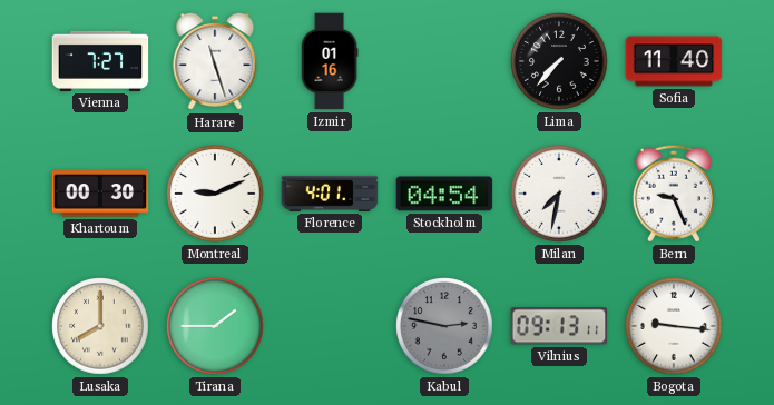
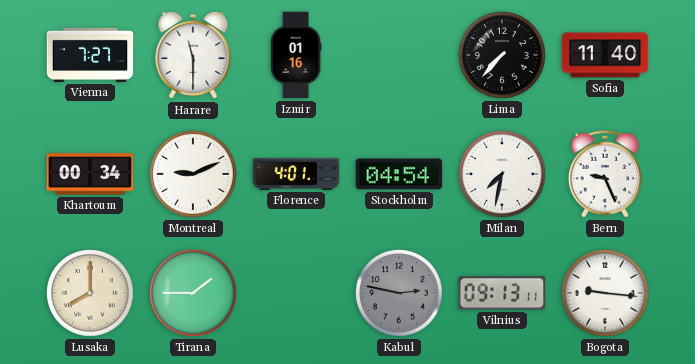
Harare: 11:27 -> 11:30
Khartoum: 00:30 -> 00:34
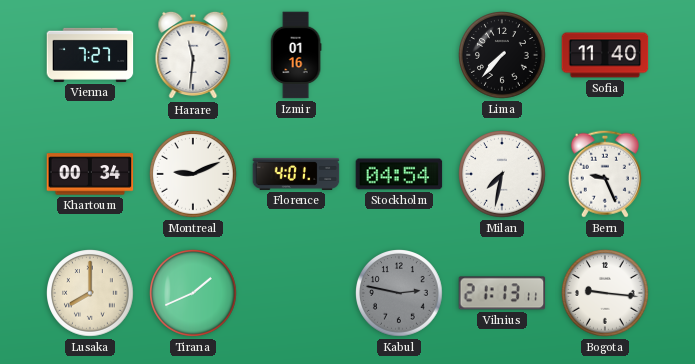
Harare: 11:30 -> 11:31
Tirana: 1:45 -> 1:41
Vilnius: 09:13 -> 21:13
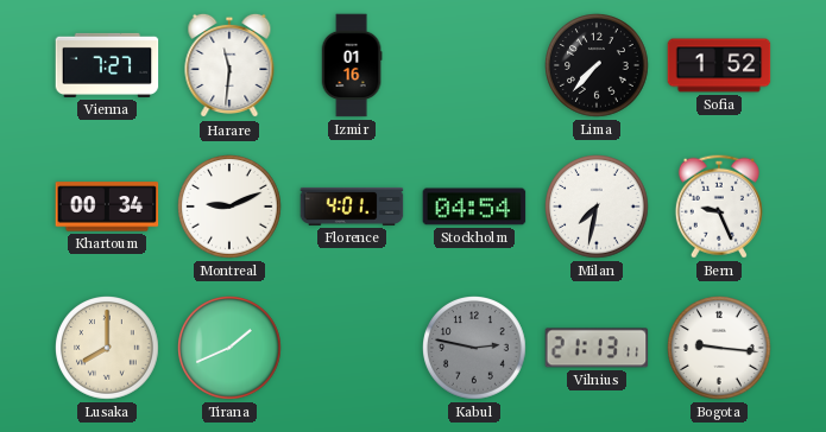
Sofia: 11:40 -> 1:52
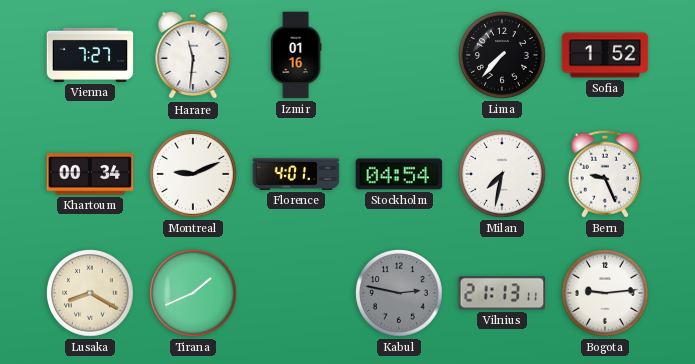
Lusaka: 8:00 -> 8:20
Bogota: 9:16 -> 9:14
